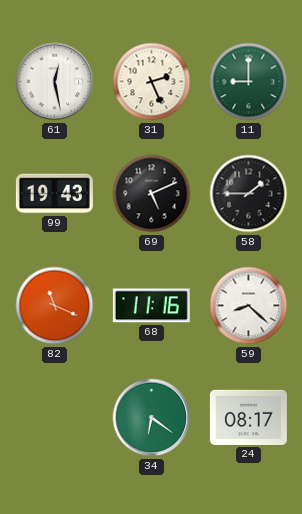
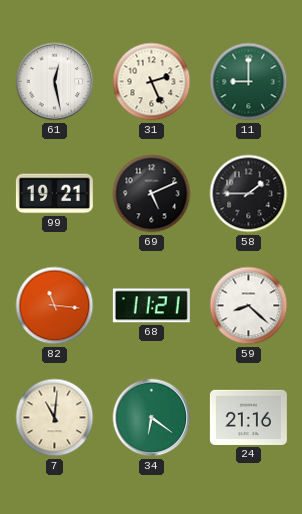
99: 19:43 -> 19:21
82: 11:19 -> 11:16
68: 11:16 -> 11:21
7: none -> 11:01
24: 08:17 -> 21:16
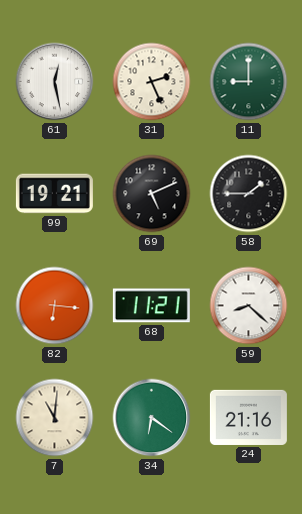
82: 11:16 -> 6:16
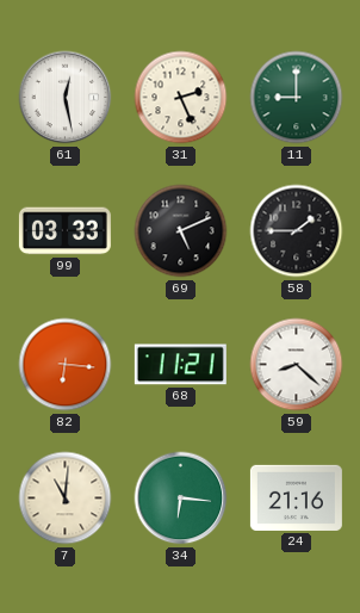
99: 19:21 -> 03:33
34: 6:21 -> 6:16
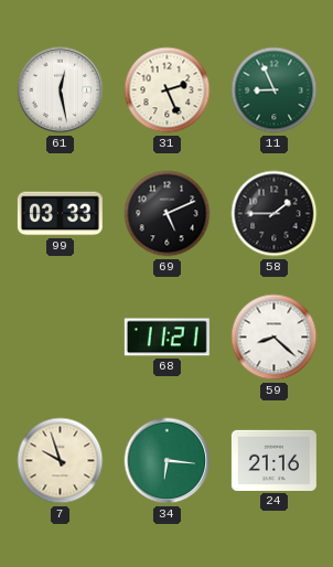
11: 9:00 -> 8:56
82: 6:16 -> none
7: 11:01 -> 9:57
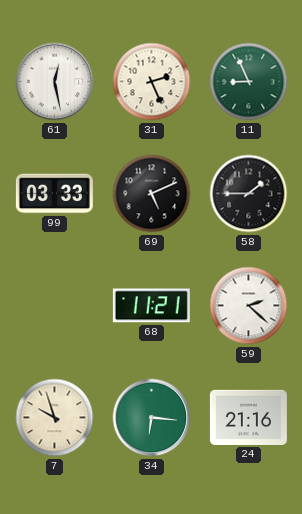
59: 8:22 -> 2:22
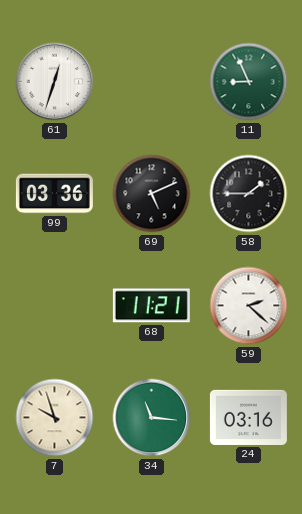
61: 12:28 -> 12:33
31: 2:26 -> none
99: 03:33 -> 03:36
34: 6:16 -> 11:16
24: 21:16 -> 03:16
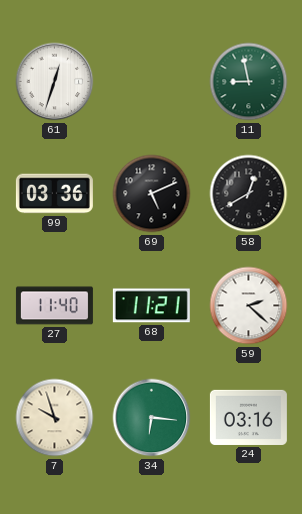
11: 8:56 -> 8:58
58: 1:45 -> 12:40
27: none -> 11:40
34: 11:16 -> 6:16
